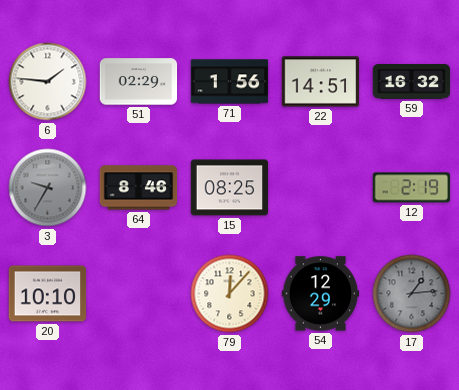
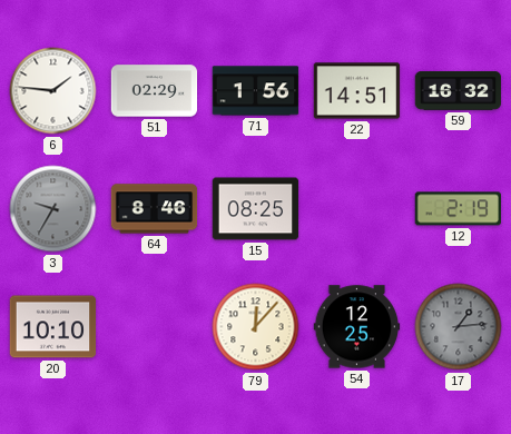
54: 12:29 -> 12:25
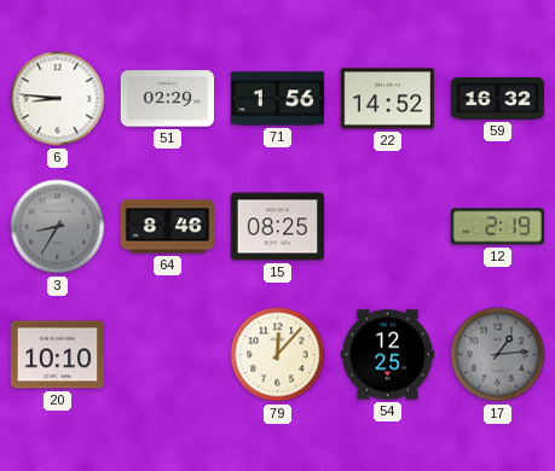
6: 1:46 -> 8:46
22: 14:51 -> 14:52
3: 9:35 -> 8:35
